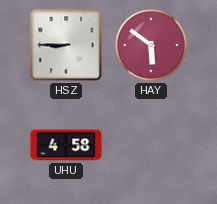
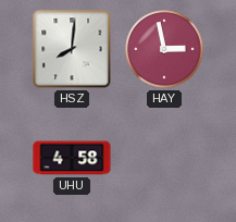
HSZ: 8:45 -> 8:01
HAY: 5:51 -> 2:58
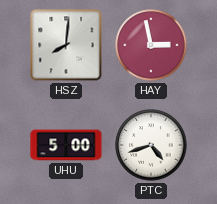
UHU: 4:58 -> 5:00
PTC: none -> 4:42
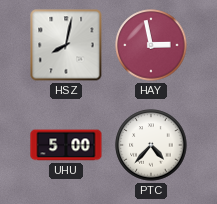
HSZ: 8:01 -> 8:02
PTC: 4:42 -> 4:37
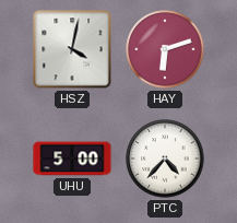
HSZ: 8:02 -> 4:02
HAY: 2:58 -> 6:12
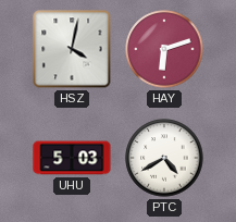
UHU: 5:00 -> 5:03
PTC: 4:37 -> 4:40
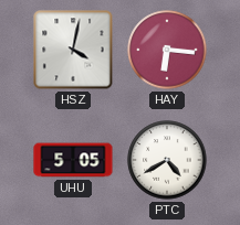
HAY: 6:12 -> 6:16
UHU: 5:03 -> 5:05
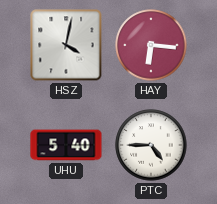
UHU: 5:05 -> 5:40
PTC: 4:40 -> 4:45
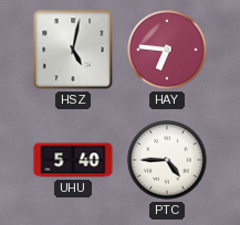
HSZ: 4:02 -> 5:02
HAY: 6:16 -> 6:46
